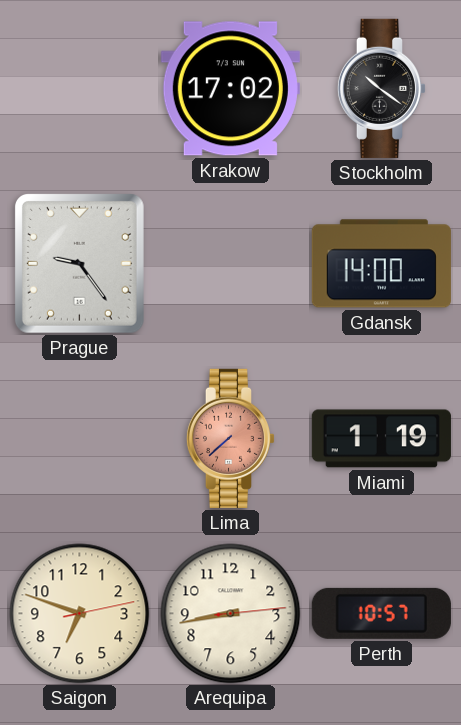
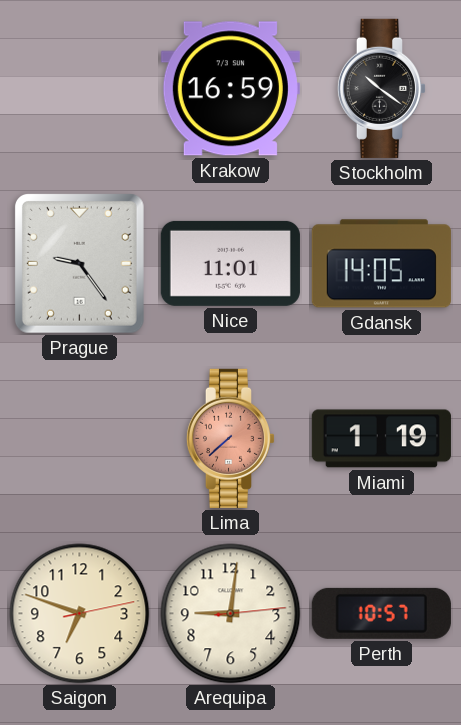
Krakow: 17:02 -> 16:59
Nice: none -> 11:01
Gdansk: 14:00 -> 14:05
Arequipa: 8:43 -> 9:01
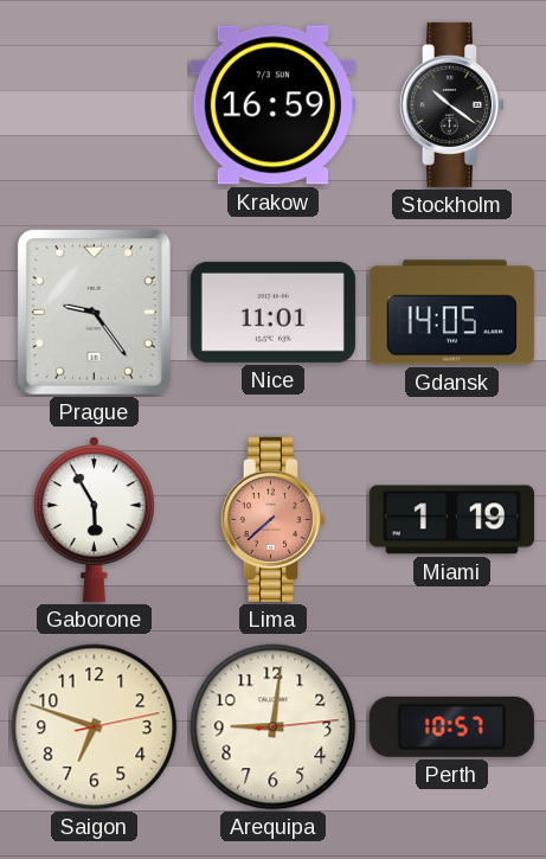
Gaborone: none -> 5:55
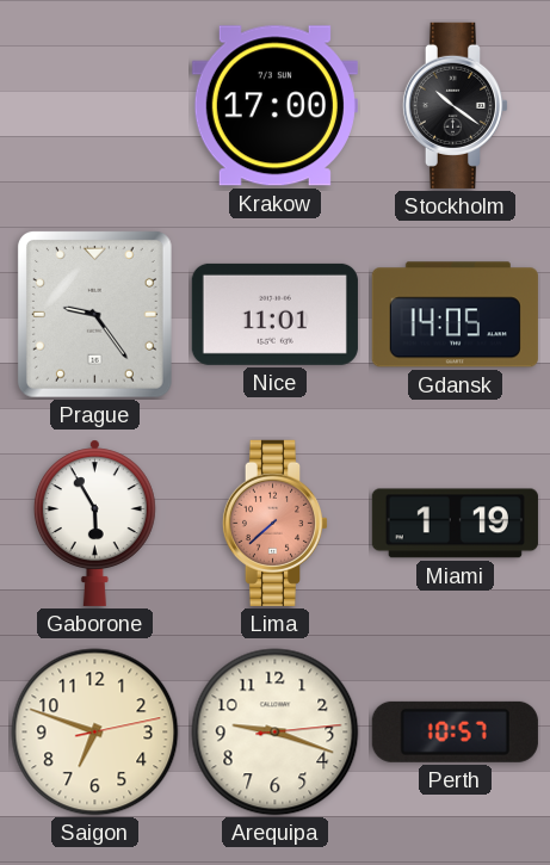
Krakow: 16:59 -> 17:00
Arequipa: 9:01 -> 9:18
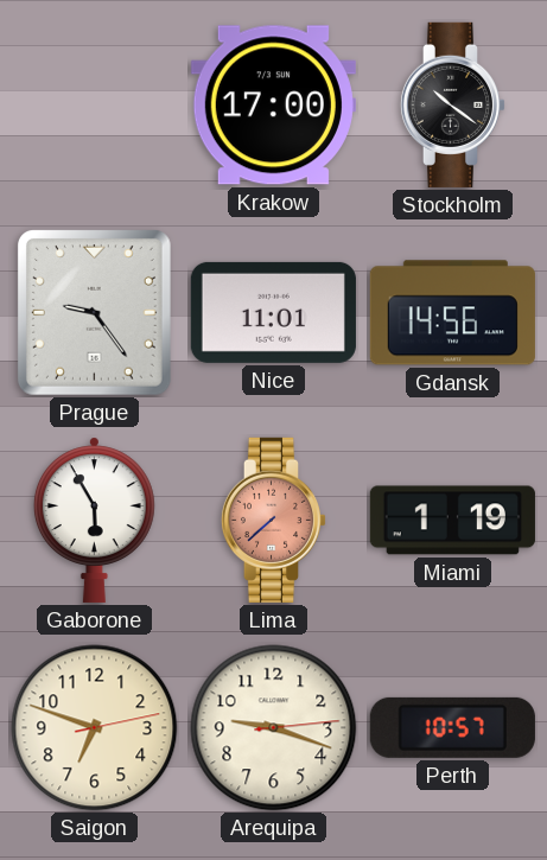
Gdansk: 14:05 -> 14:56
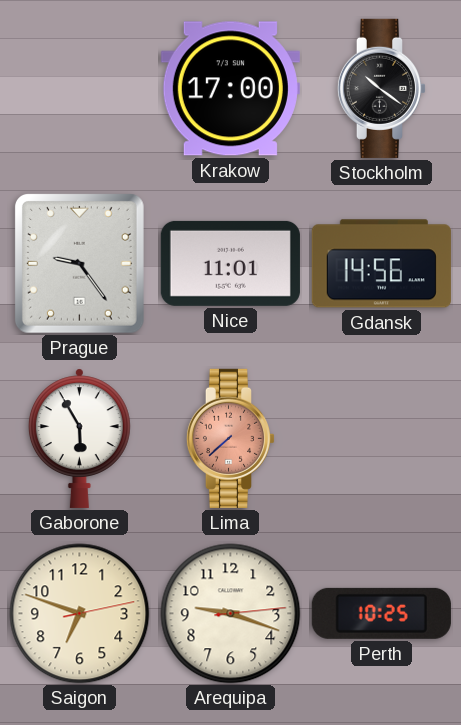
Miami: 1:19 -> none
Perth: 10:57 -> 10:25
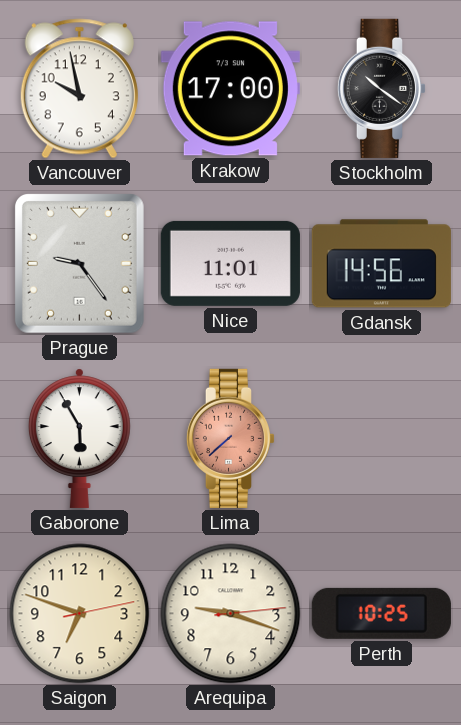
Vancouver: none -> 9:58
